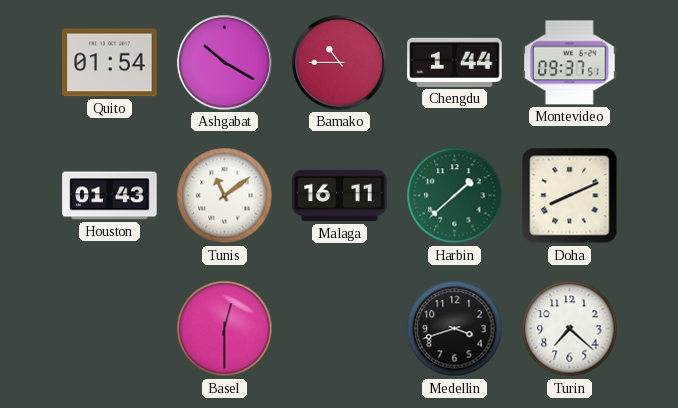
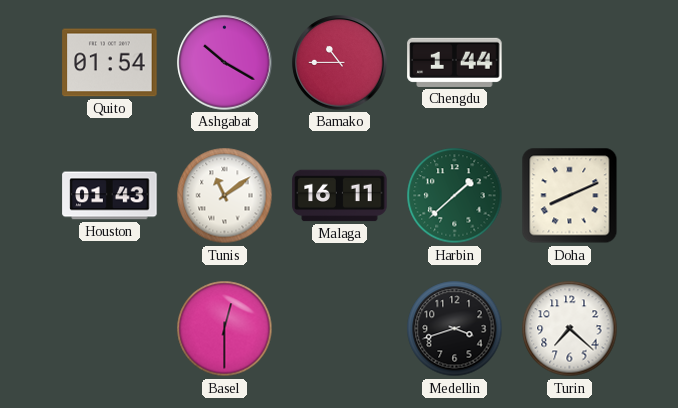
Montevideo: 09:37 -> none
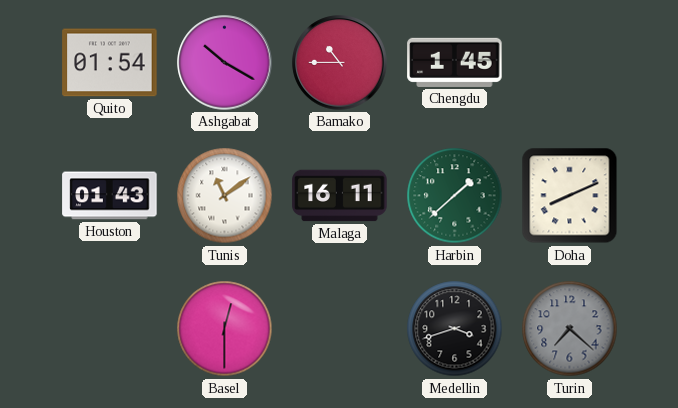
Chengdu: 1:44 -> 1:45
Turin dial: white -> grey
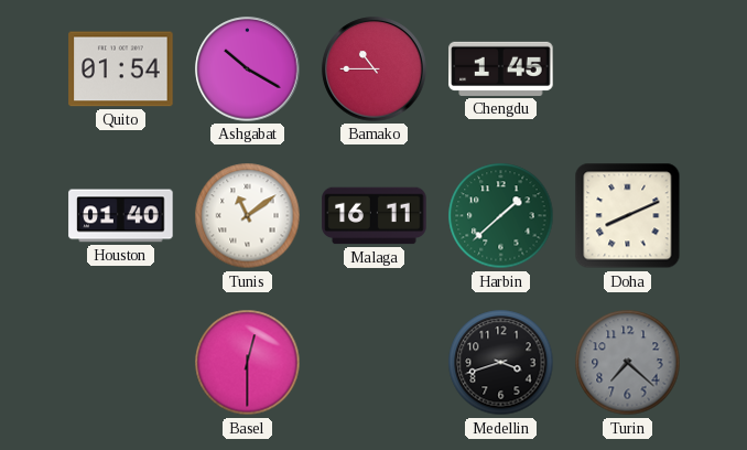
Houston: 01:43 -> 01:40
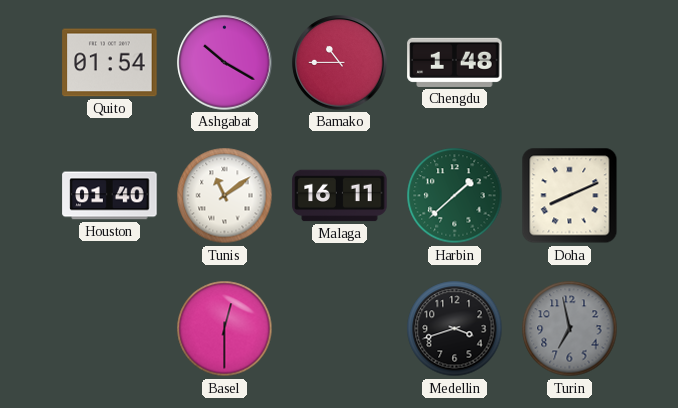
Chengdu: 1:45 -> 1:48
Turin: 7:22 -> 6:58
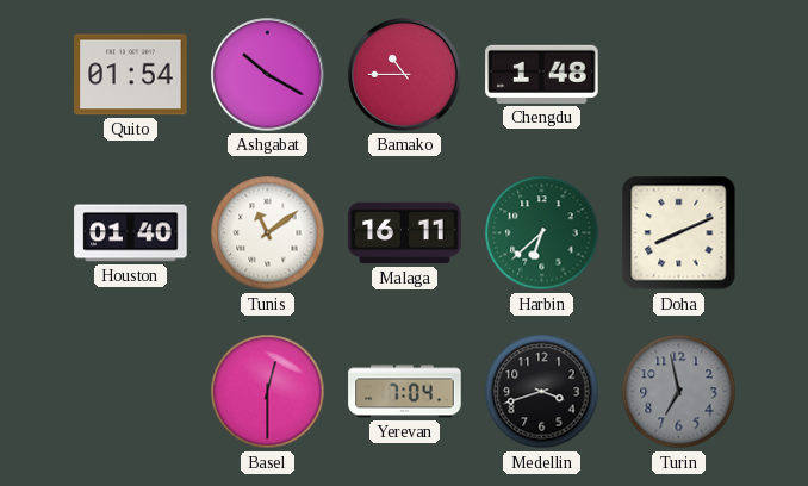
Harbin: 1:38 -> 6:38
Yerevan: none -> 7:04
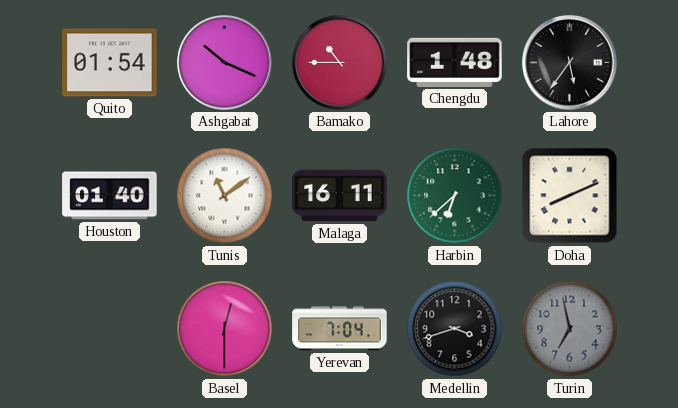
Ashgabat: 10:20 -> 10:19
Lahore: none -> 5:36
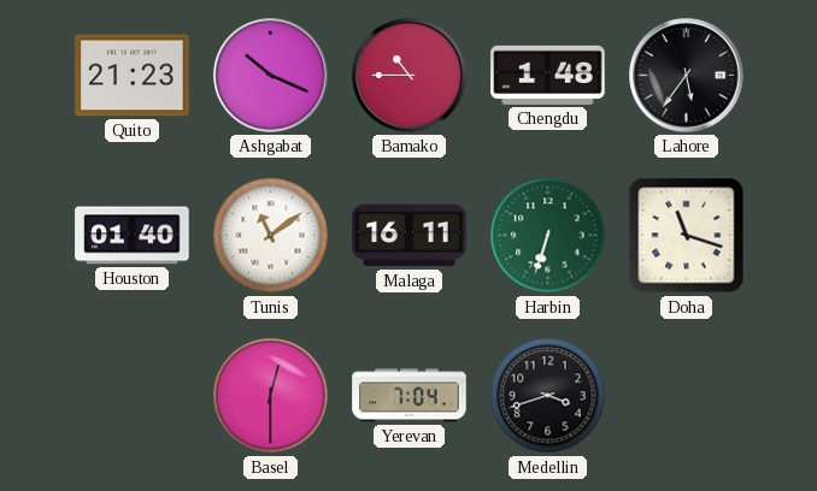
Quito: 01:54 -> 21:23
Harbin: 6:38 -> 6:33
Doha: 8:11 -> 11:18
Turin: 6:58 -> none
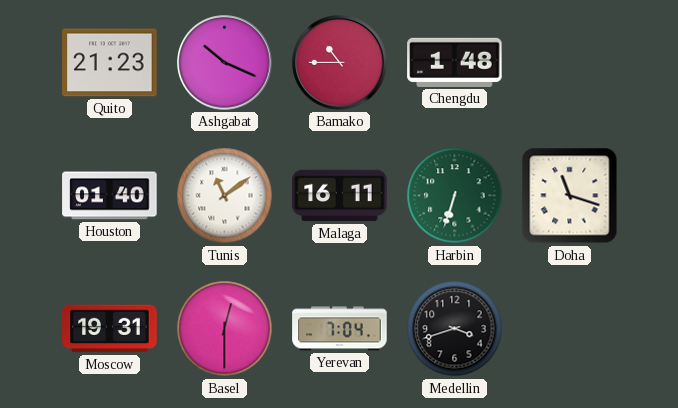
Lahore: 5:36 -> none
Moscow: none -> 19:31
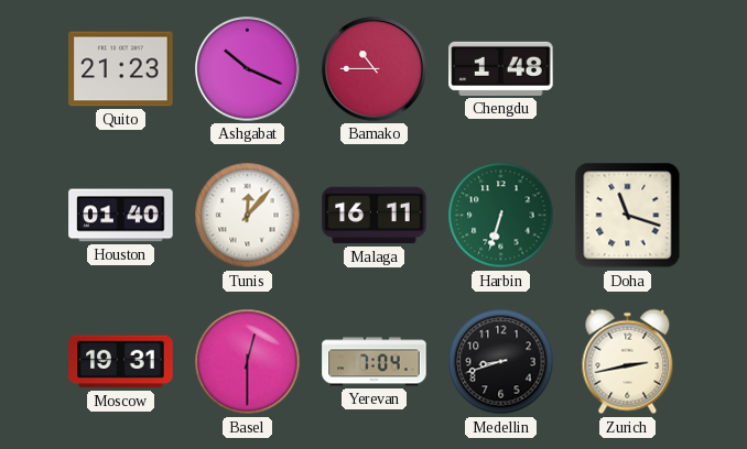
Tunis: 11:09 -> 12:07
Medellin: 3:42 -> 8:42
Zurich: none -> 2:43
